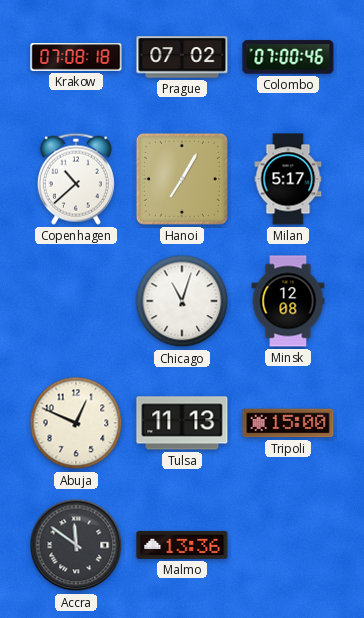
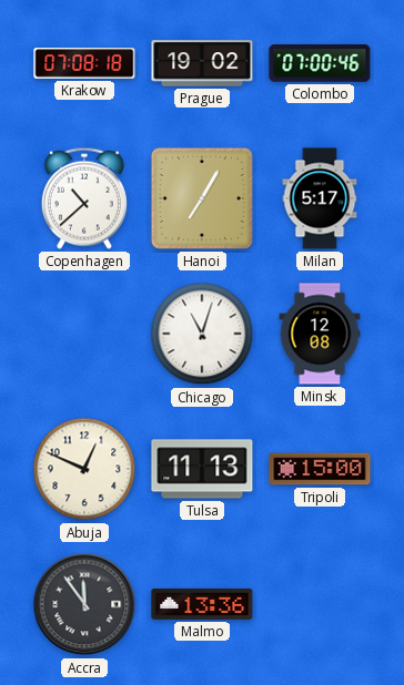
Prague: 07:02 -> 19:02
Accra: 11:51 -> 11:54
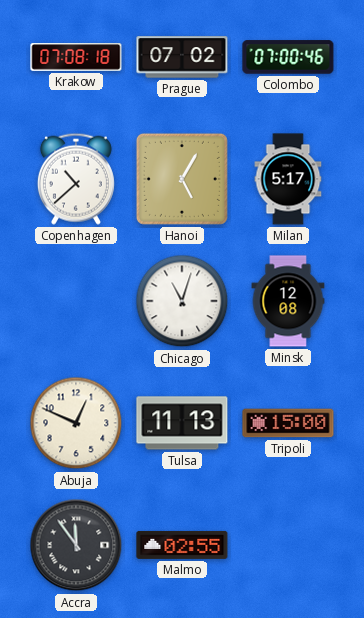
Prague: 19:02 -> 07:02
Hanoi: 7:05 -> 5:05
Malmo: 13:36 -> 02:55
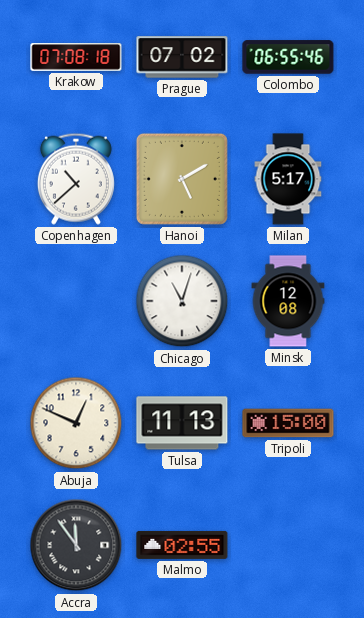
Colombo: 07:00 -> 06:55
Hanoi: 5:05 -> 5:10
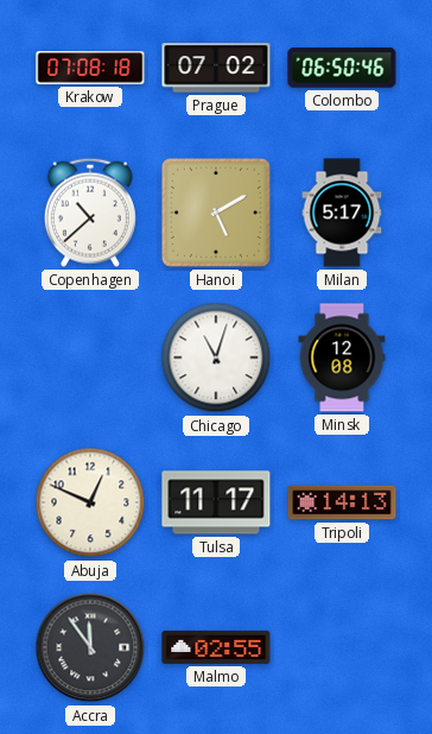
Colombo: 06:55 -> 06:50
Tulsa: 11:13 -> 11:17
Tripoli: 15:00 -> 14:13
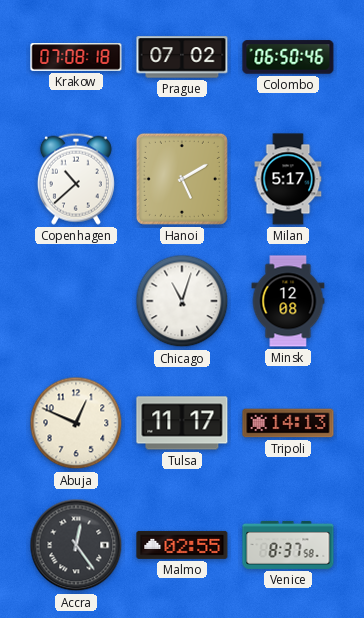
Accra: 11:54 -> 12:24
Venice: none -> 8:37
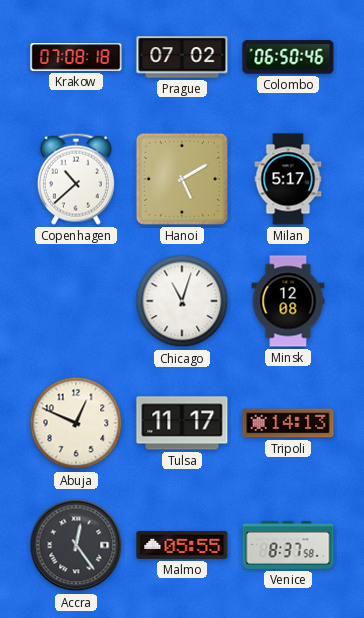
Malmo: 02:55 -> 05:55
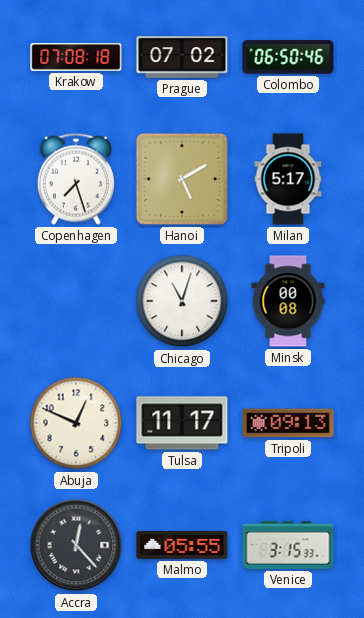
Copenhagen: 10:38 -> 7:27
Minsk: 12:08 -> 00:08
Tripoli: 14:13 -> 09:13
Accra: 12:24 -> 12:23
Venice: 8:37 -> 3:15
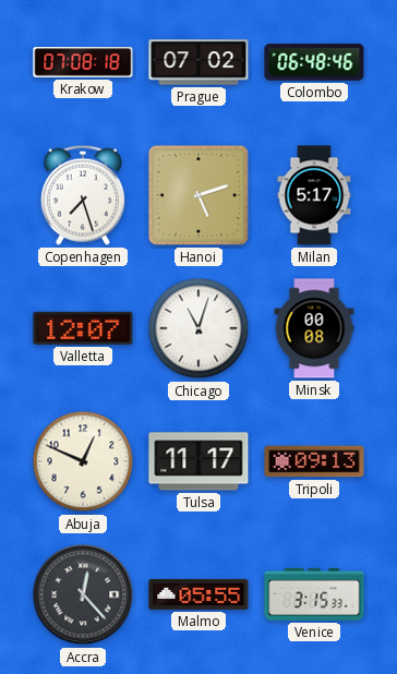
Colombo: 06:50 -> 06:48
Hanoi: 5:10 -> 5:12
Valletta: none -> 12:07
